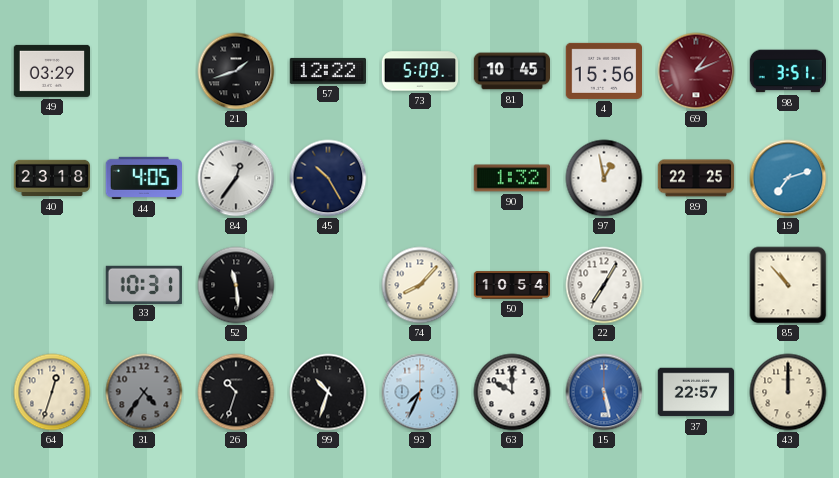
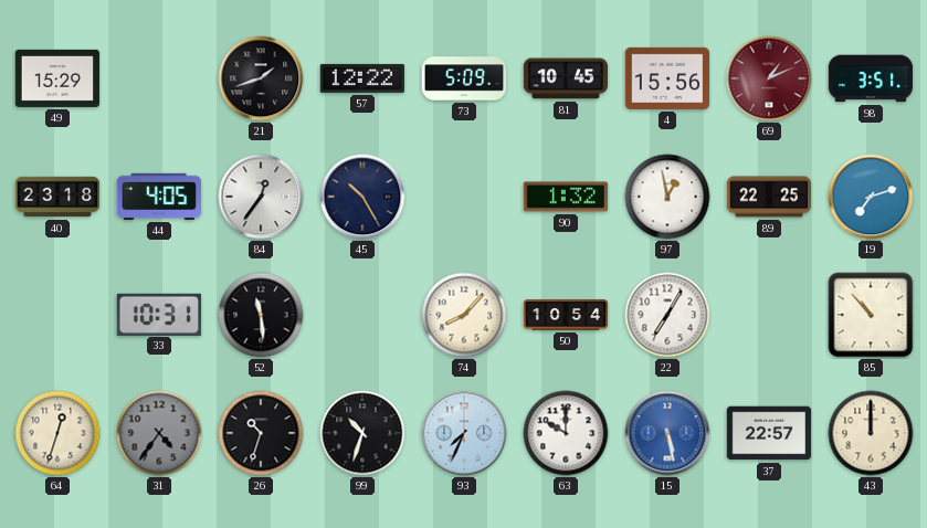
49: 03:29 -> 15:29
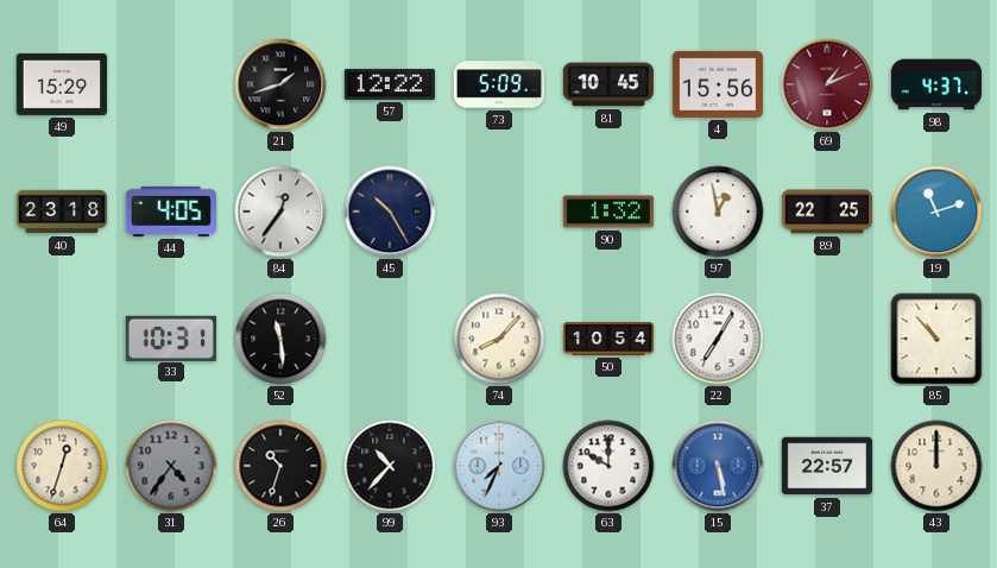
98: 3:51 -> 4:37
19: 7:12 -> 11:12
99: 10:33 -> 10:37
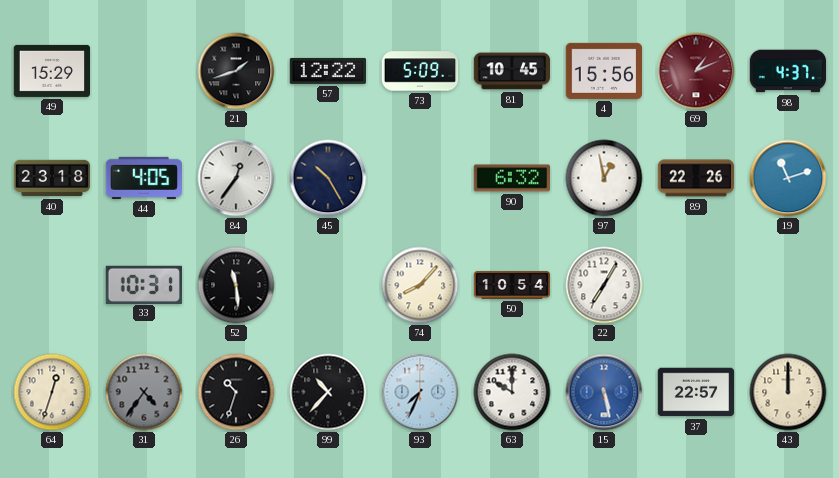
90: 1:32 -> 6:32
89: 22:25 -> 22:26
85: 10:53 -> none
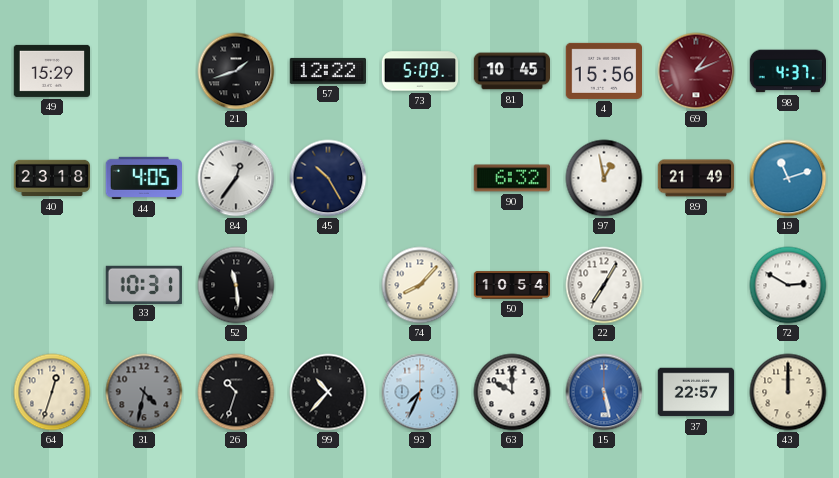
89: 22:26 -> 21:49
72: none -> 2:50
31: 4:36 -> 4:32
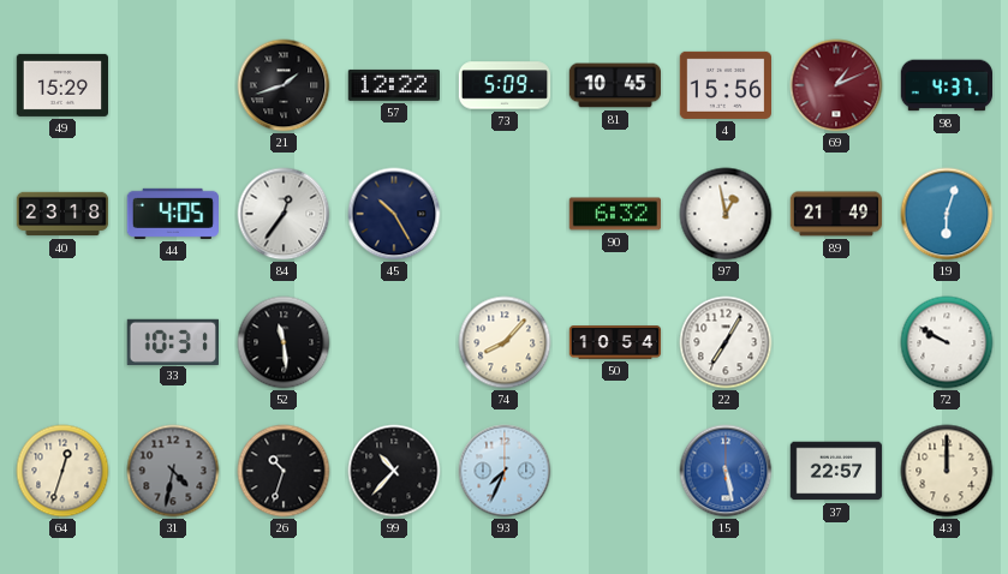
19: 11:12 -> 6:03
72: 2:50 -> 9:50
63: 10:00 -> none
